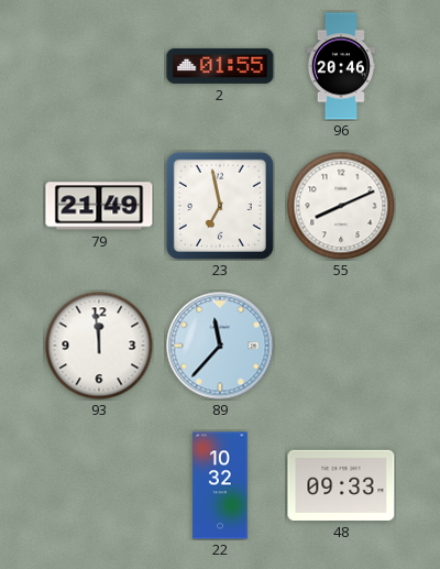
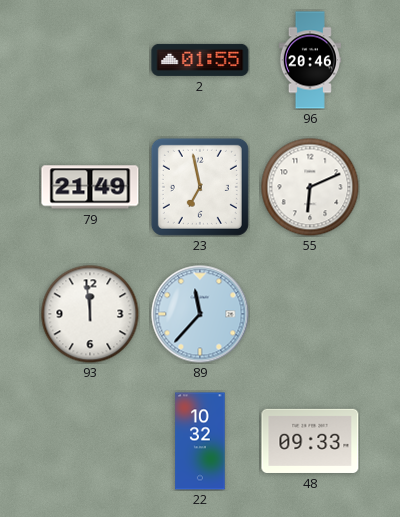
55: 8:11 -> 6:11
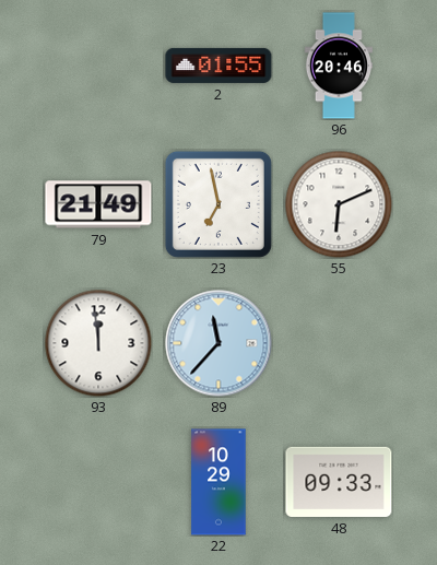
22: 10:32 -> 10:29
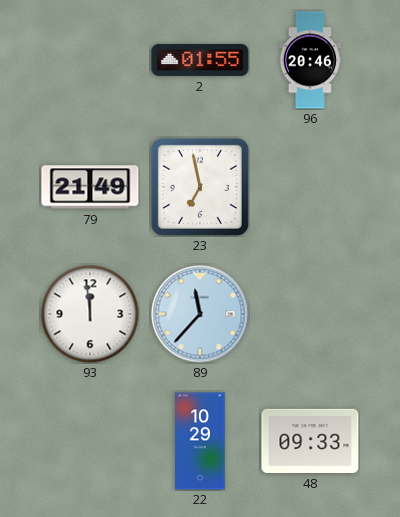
55: 6:11 -> none
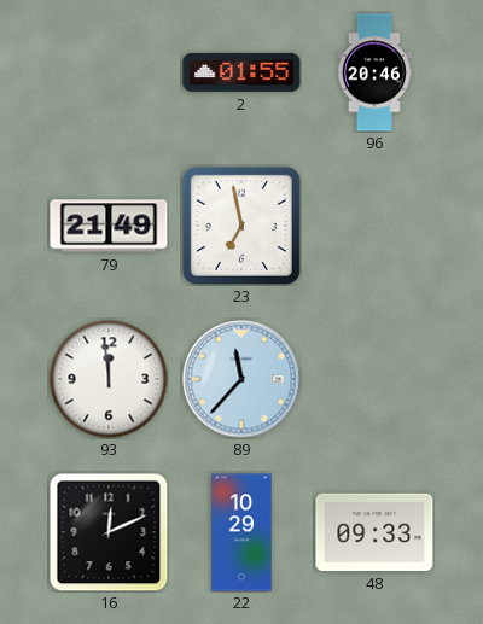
16: none -> 12:11
